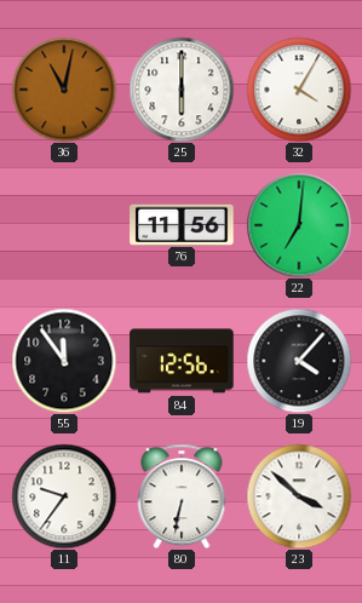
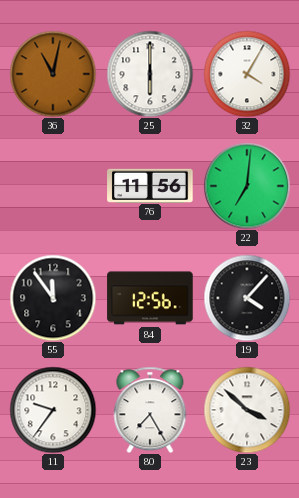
80: 6:32 -> 7:25
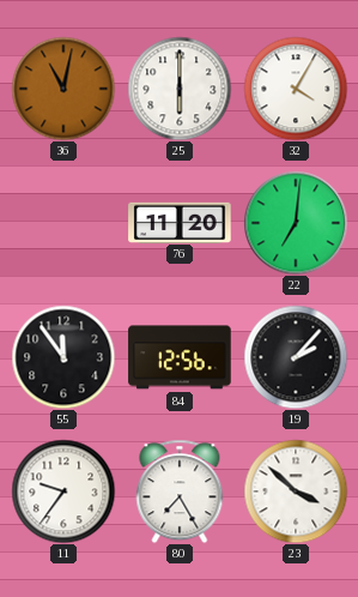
76: 11:56 -> 11:20
19: 4:07 -> 2:07
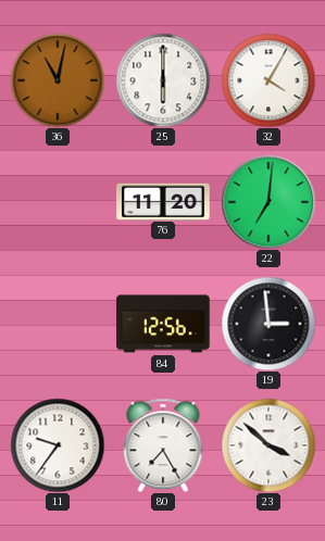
55: 11:54 -> none
19: 2:07 -> 2:59
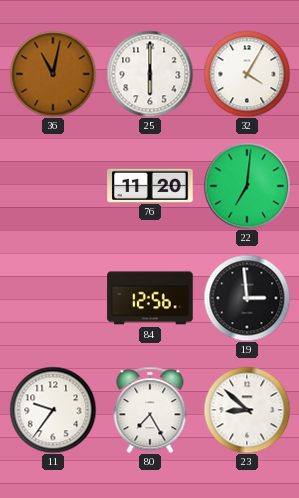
23: 3:52 -> 8:52
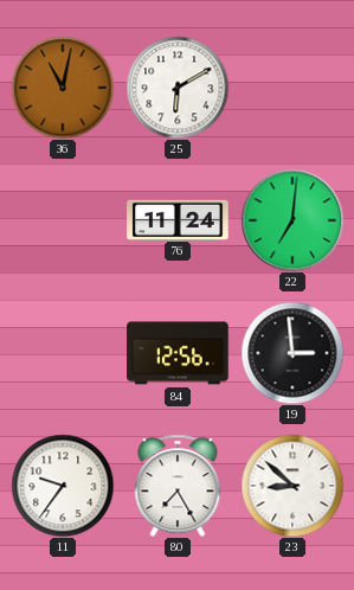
25: 6:00 -> 6:10
32: 4:05 -> none
76: 11:20 -> 11:24
